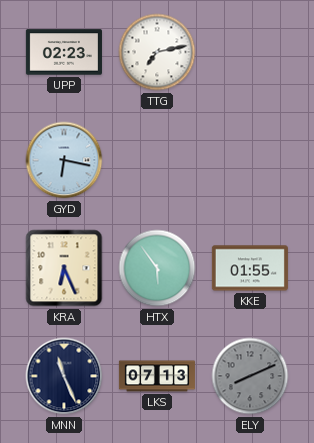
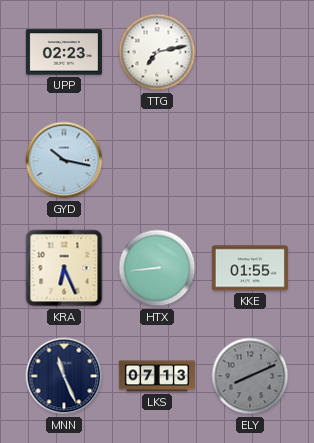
GYD: 6:17 -> 10:17
HTX: 5:54 -> 8:44
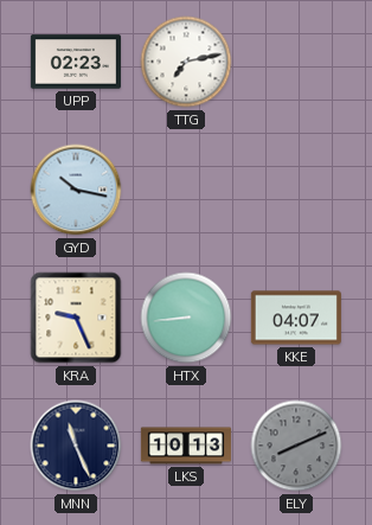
KRA: 6:26 -> 9:26
KKE: 01:55 -> 04:07
LKS: 07:13 -> 10:13
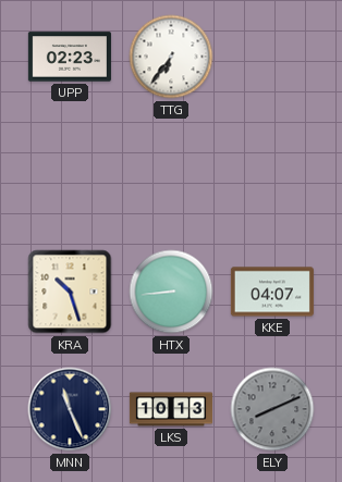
TTG: 7:13 -> 6:36
GYD: 10:17 -> none
KRA: 9:26 -> 10:27
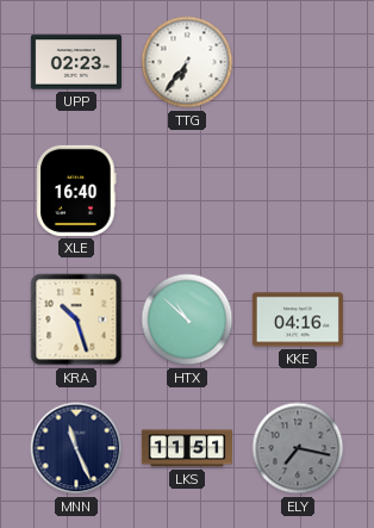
XLE: none -> 16:40
HTX: 8:44 -> 10:52
KKE: 04:07 -> 04:16
LKS: 10:13 -> 11:51
ELY: 8:11 -> 7:17
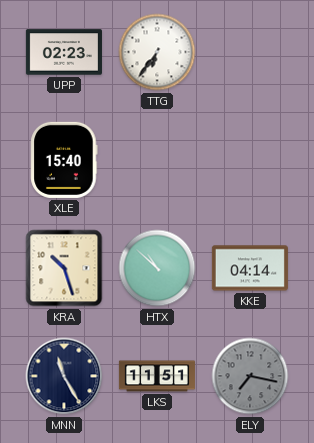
XLE: 16:40 -> 15:40
KKE: 04:16 -> 04:14
MNN: 11:26 -> 11:25
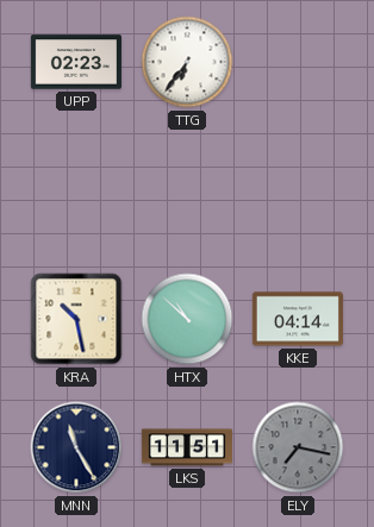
XLE: 15:40 -> none
KRA: 10:27 -> 10:28
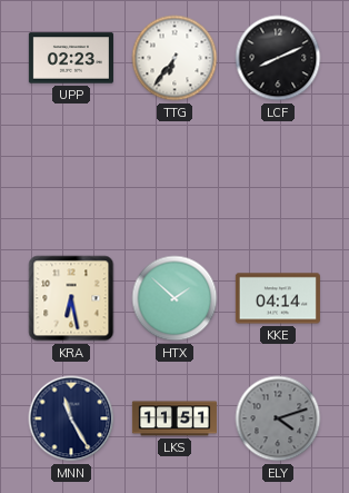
LCF: none -> 8:11
KRA: 10:28 -> 6:28
HTX: 10:52 -> 1:52
ELY: 7:17 -> 4:12
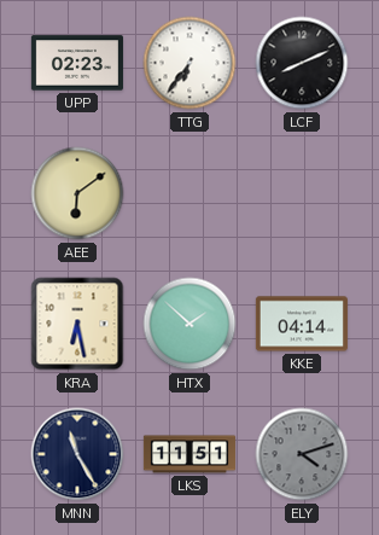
AEE: none -> 6:09
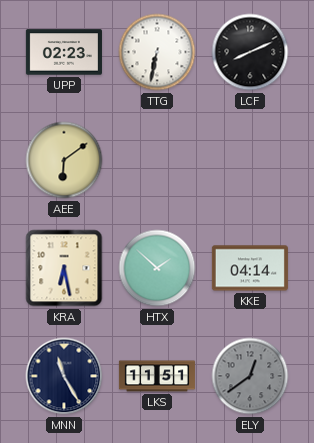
TTG: 6:36 -> 6:32
ELY: 4:12 -> 12:39
